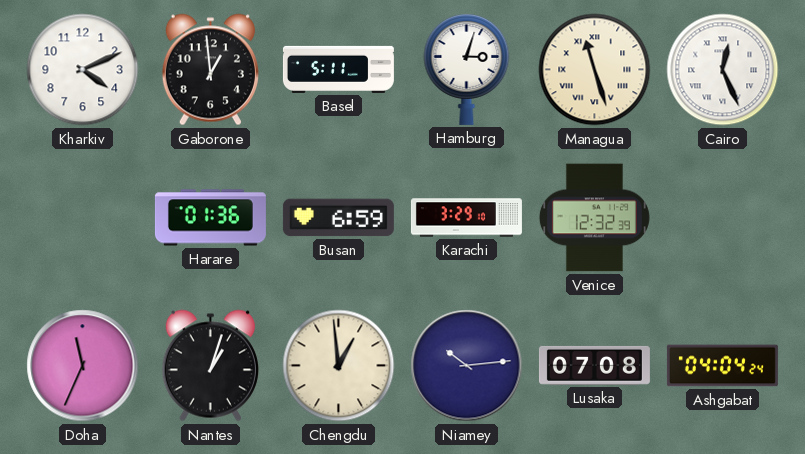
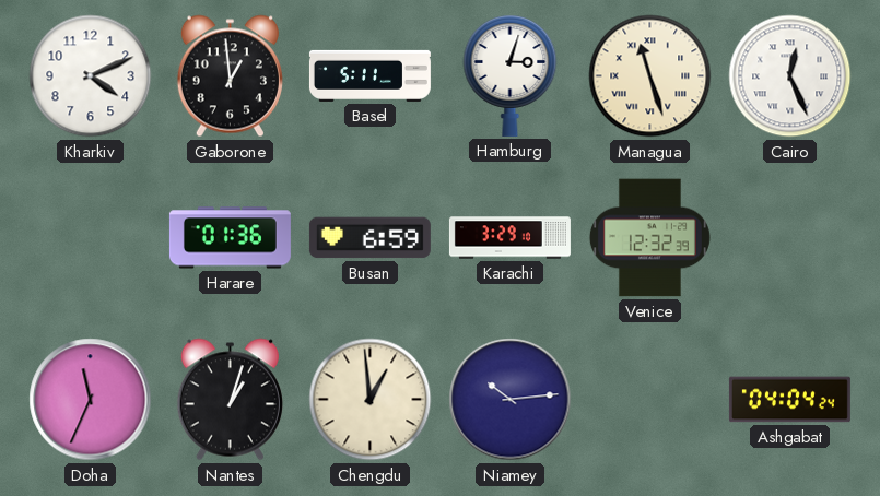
Lusaka: 07:08 -> none
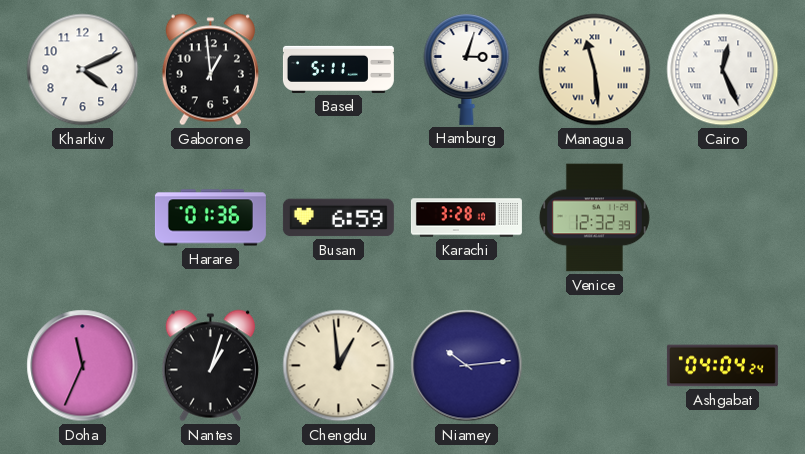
Managua: 11:27 -> 11:29
Karachi: 3:29 -> 3:28
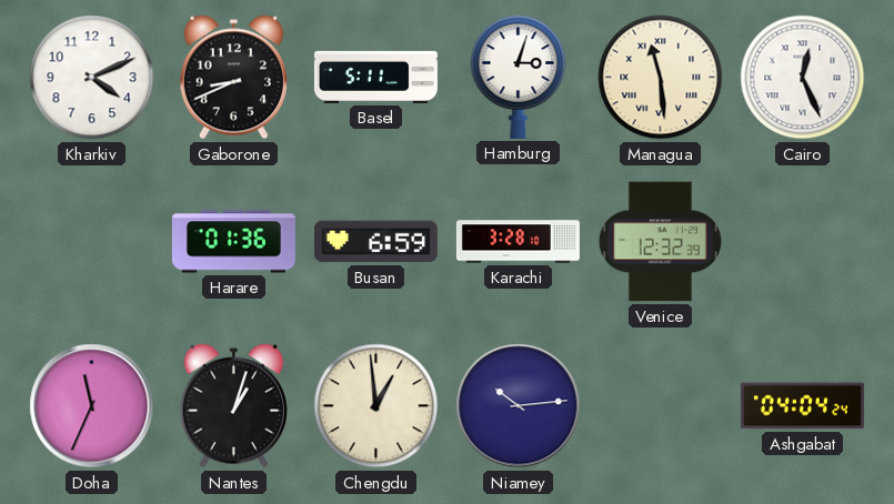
Gaborone: 12:59 -> 8:41
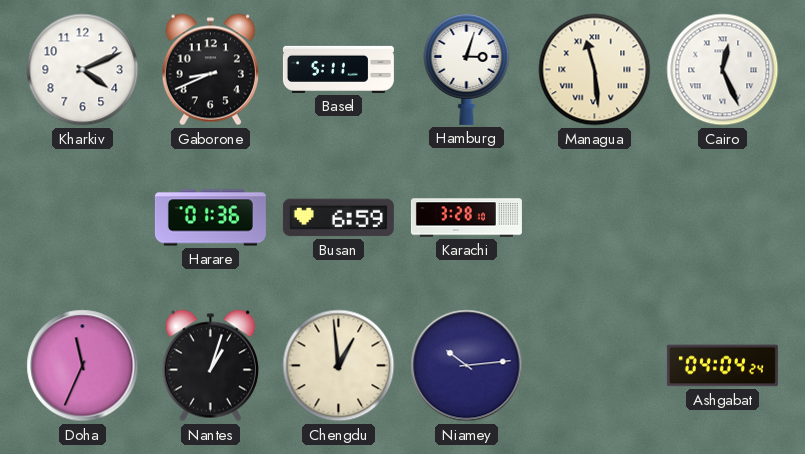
Venice: 12:32 -> none
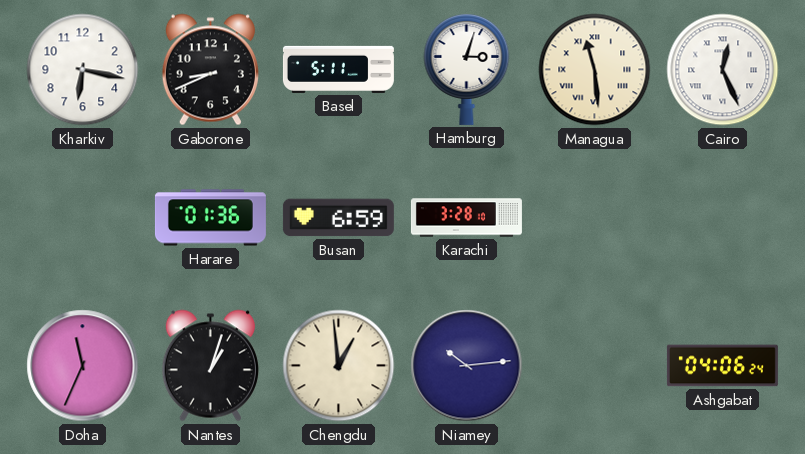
Kharkiv: 4:11 -> 6:17
Ashgabat: 04:04 -> 04:06
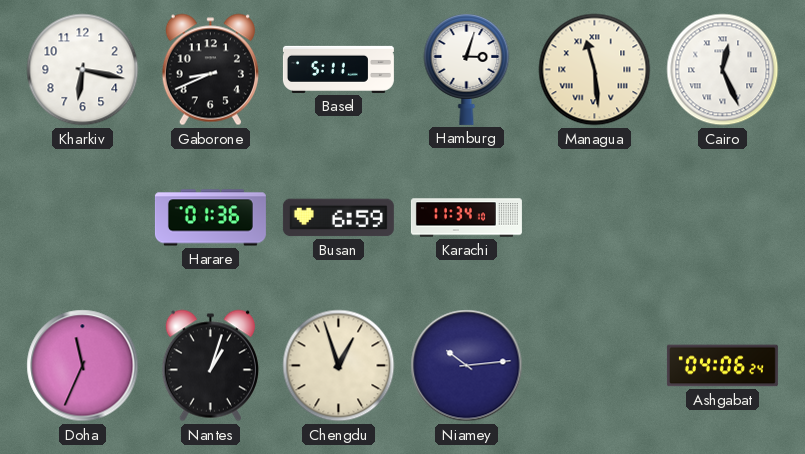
Karachi: 3:28 -> 11:34
Chengdu: 12:59 -> 12:57
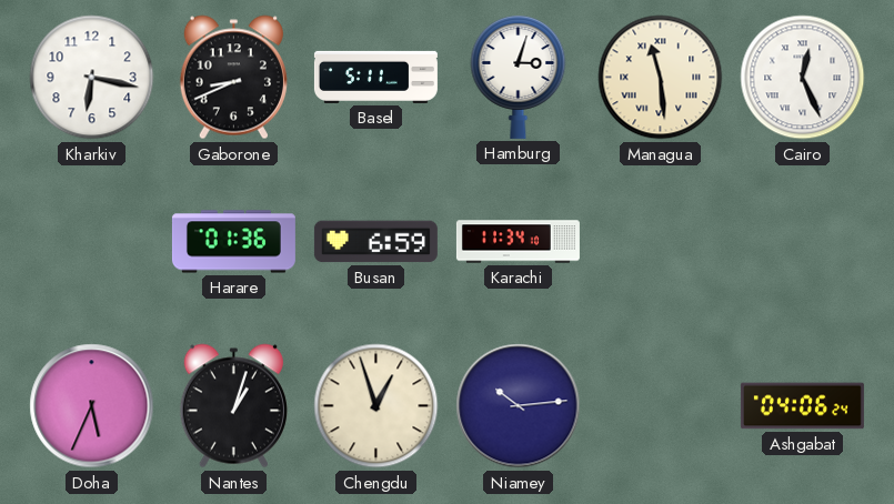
Doha: 11:34 -> 5:34
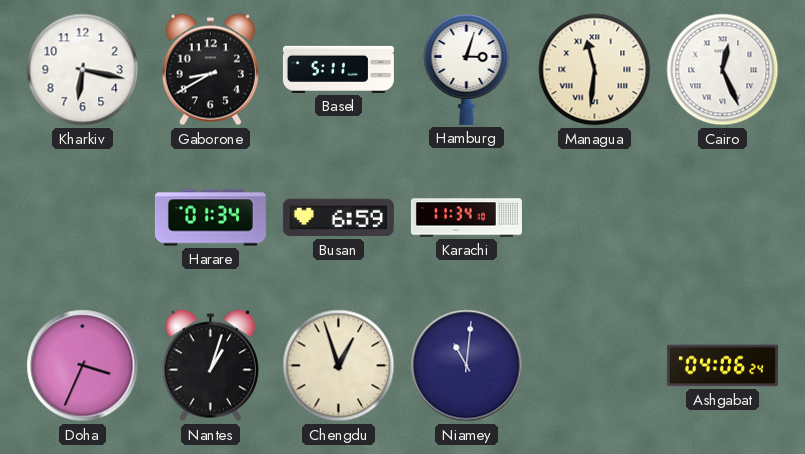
Gaborone: 8:41 -> 8:40
Managua: 11:29 -> 11:31
Harare: 01:36 -> 01:34
Doha: 5:34 -> 3:34
Niamey: 10:14 -> 11:01
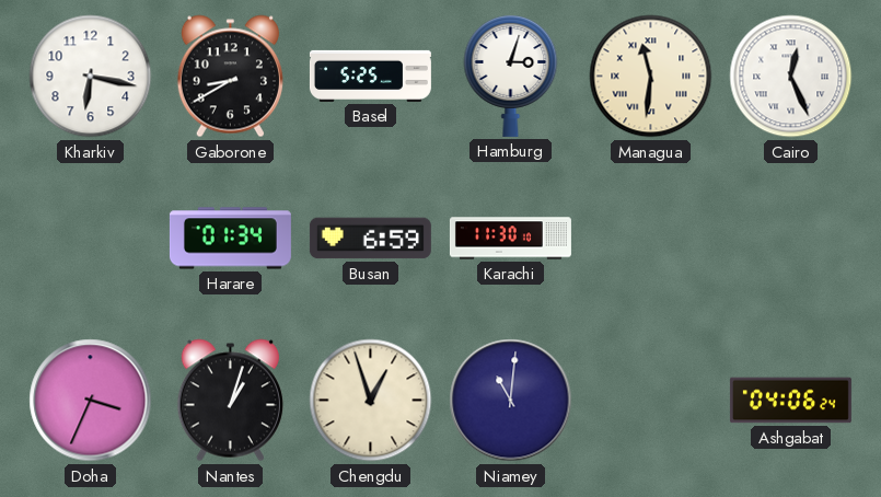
Basel: 5:11 -> 5:25
Karachi: 11:34 -> 11:30
